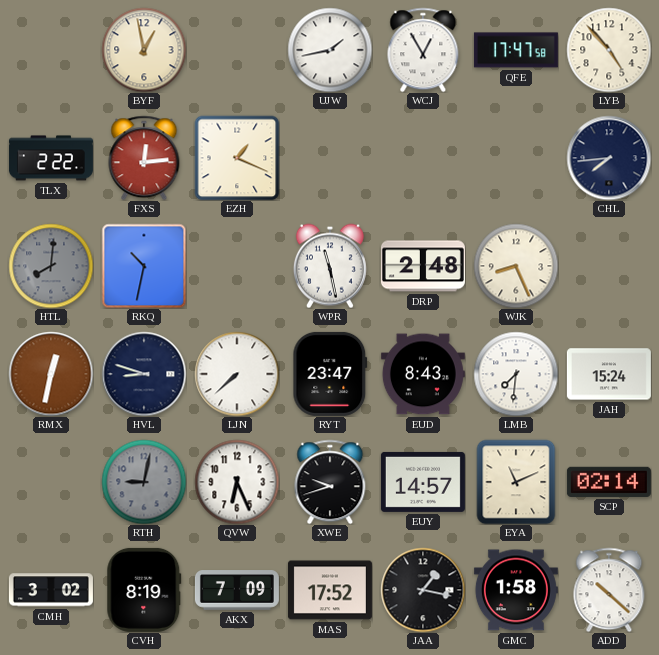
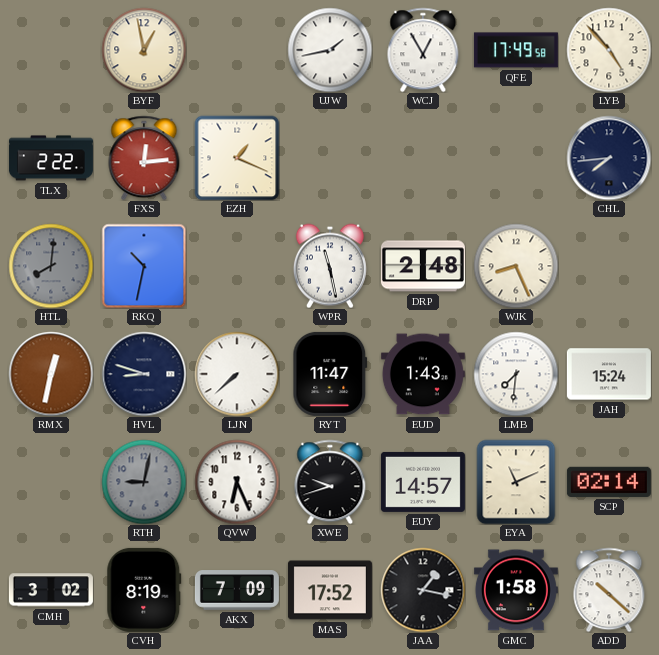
QFE: 17:47 -> 17:49
RYT: 23:47 -> 11:47
EUD: 8:43 -> 1:43
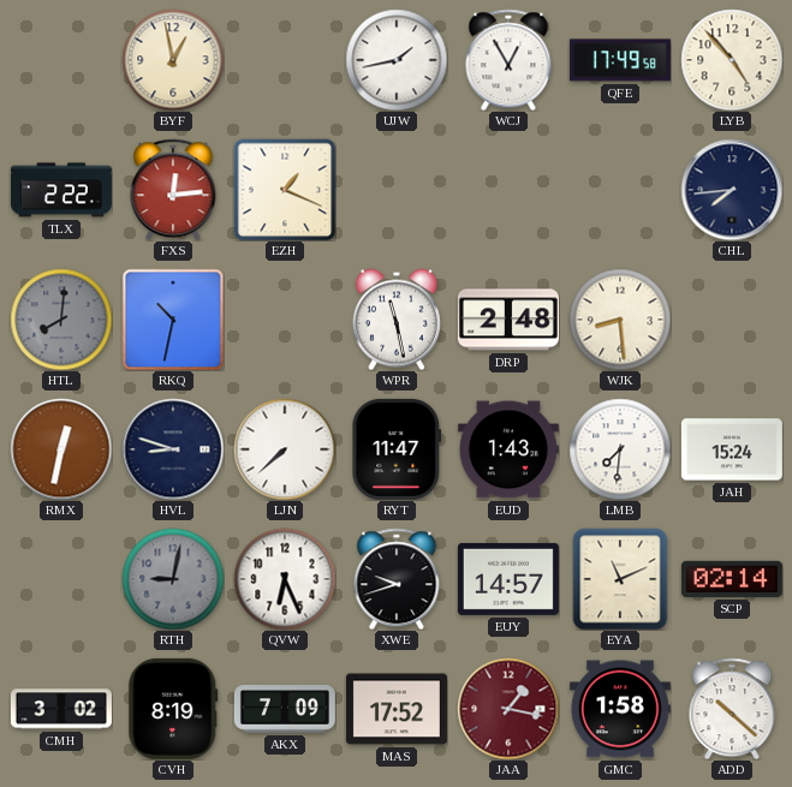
WJK: 8:26 -> 8:29
JAA dial: black -> burgundy
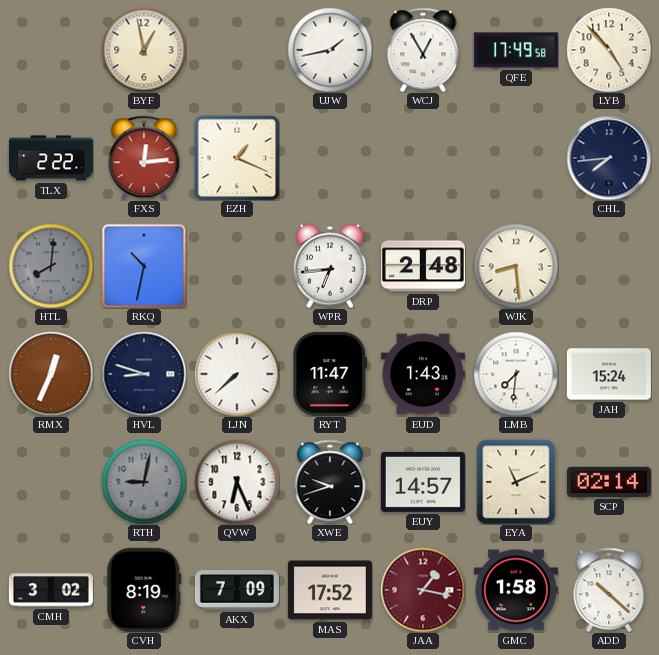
WPR: 11:28 -> 6:44
RMX: 12:32 -> 12:34
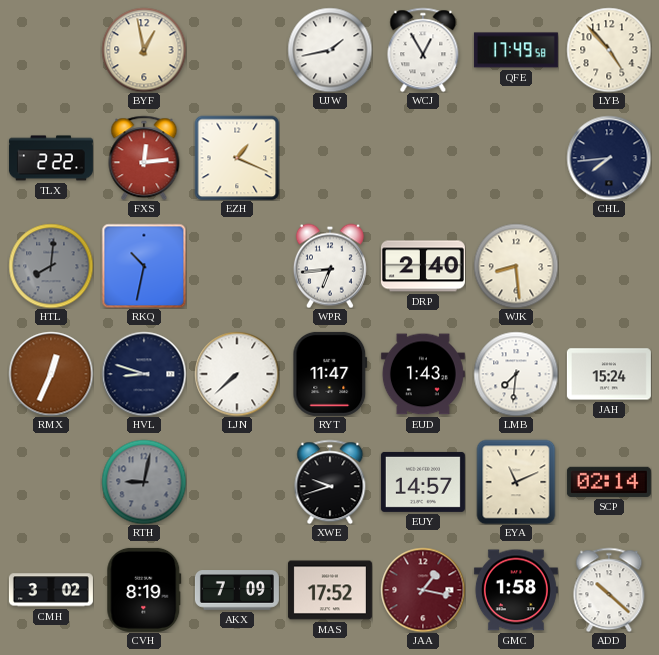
DRP: 2:48 -> 2:40
QVW: 6:26 -> none
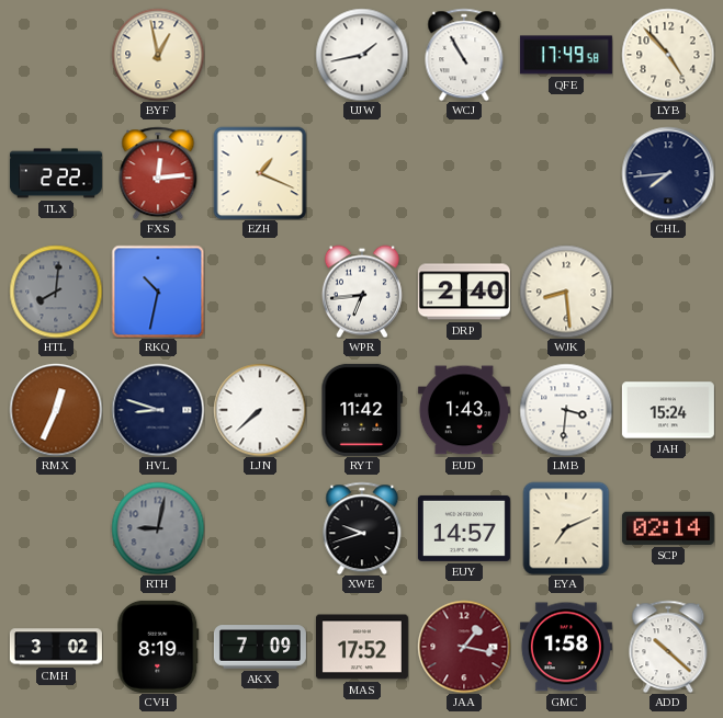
WCJ: 12:55 -> 10:55
RYT: 11:47 -> 11:42
LMB: 7:31 -> 3:31
EYA: 11:11 -> 7:11
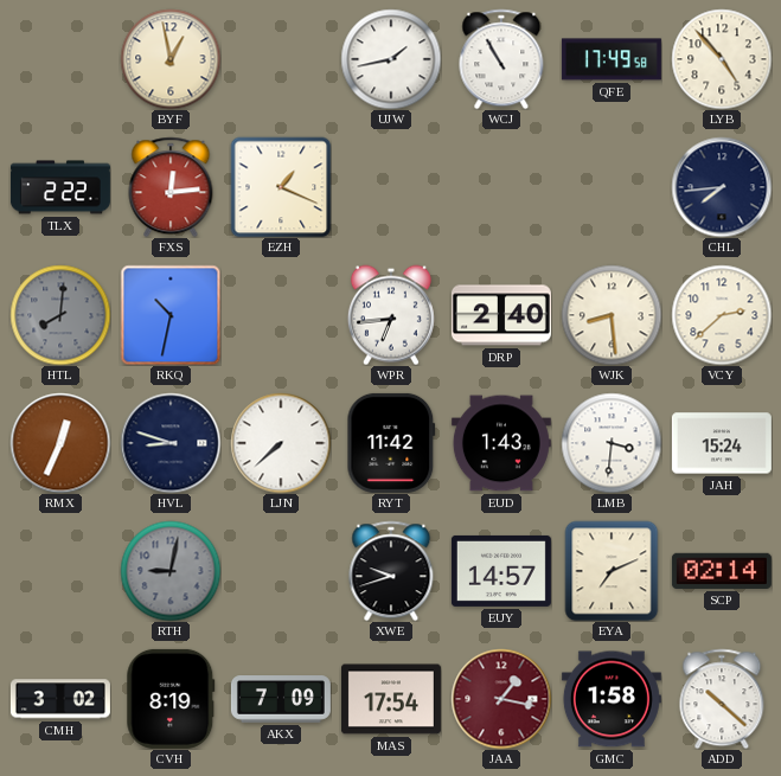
VCY: none -> 2:38
MAS: 17:52 -> 17:54
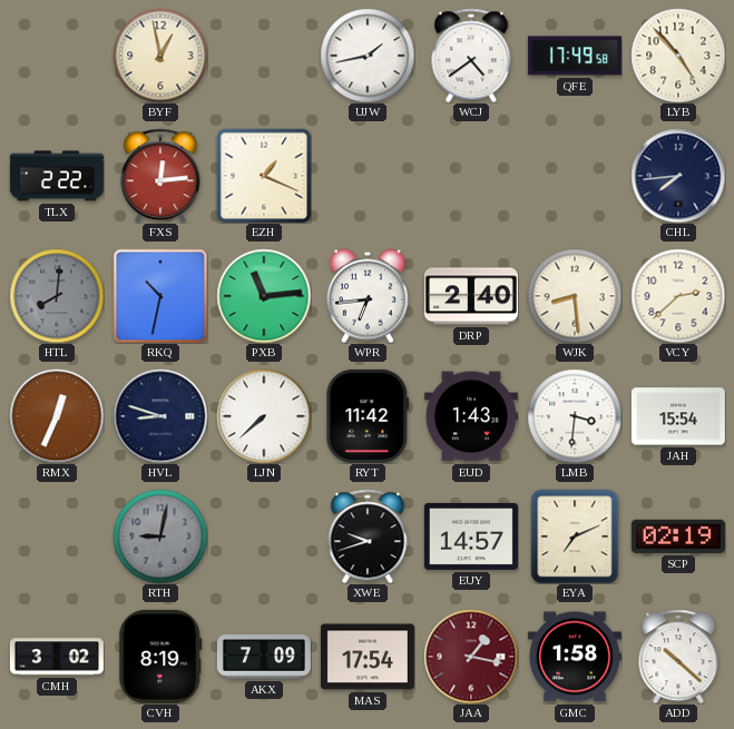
WCJ: 10:55 -> 4:39
PXB: none -> 11:14
JAH: 15:24 -> 15:54
SCP: 02:14 -> 02:19
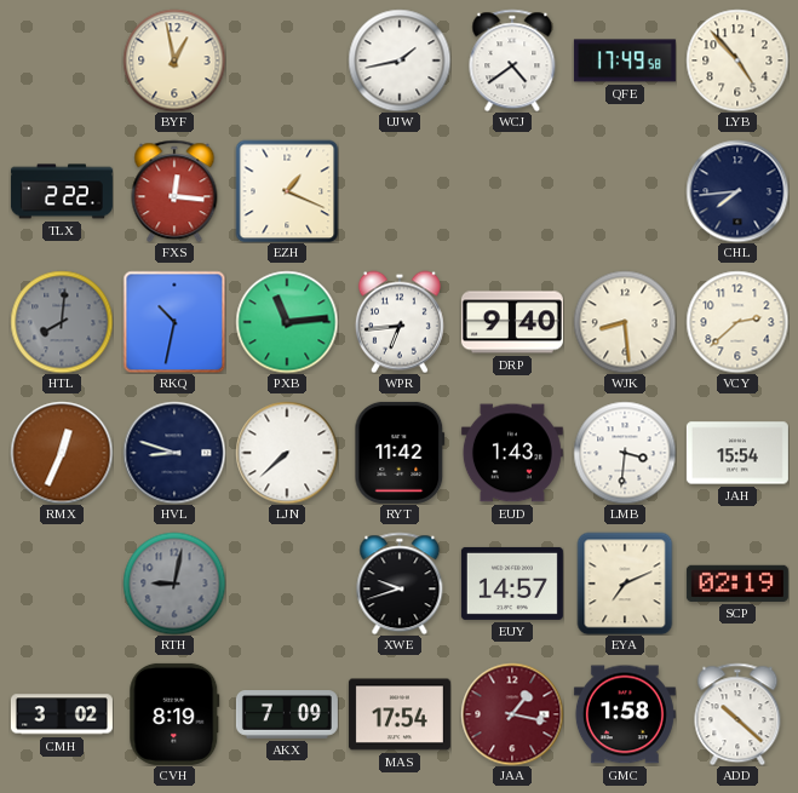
FXS: 12:14 -> 12:16
DRP: 2:40 -> 9:40
